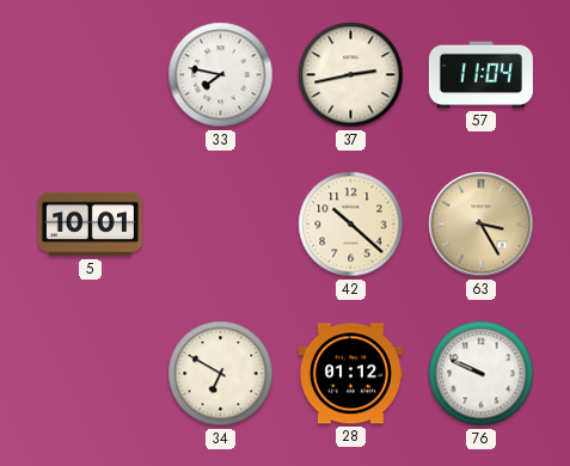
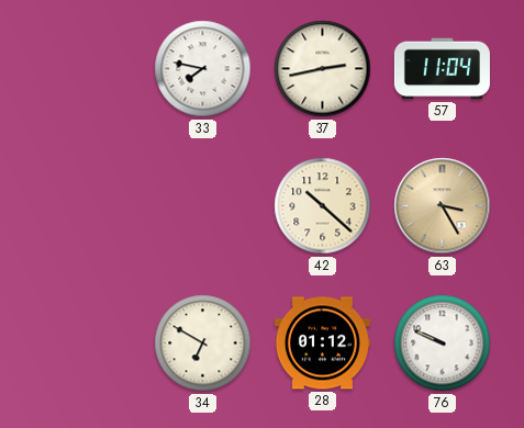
5: 10:01 -> none
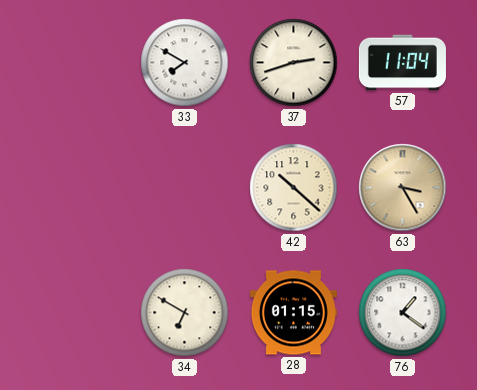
33: 7:47 -> 7:50
37: 2:43 -> 2:42
28: 01:12 -> 01:15
76: 9:49 -> 1:21
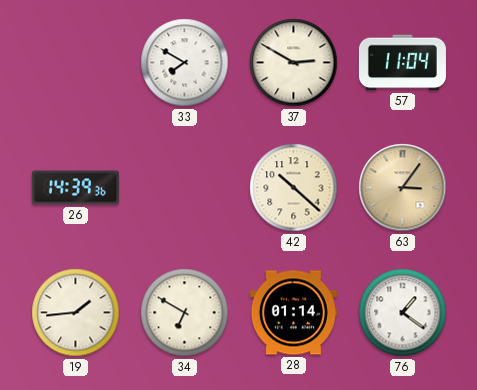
37: 2:42 -> 2:50
26: none -> 14:39
63: 3:25 -> 3:06
19: none -> 1:44
28: 01:15 -> 01:14
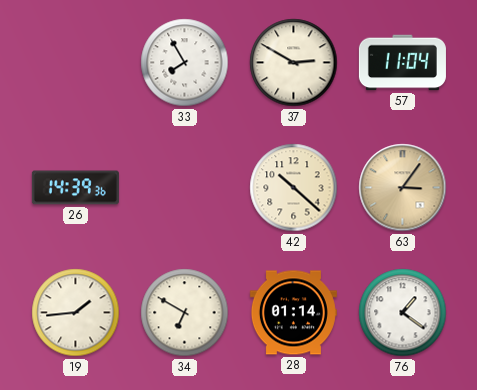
33: 7:50 -> 7:55
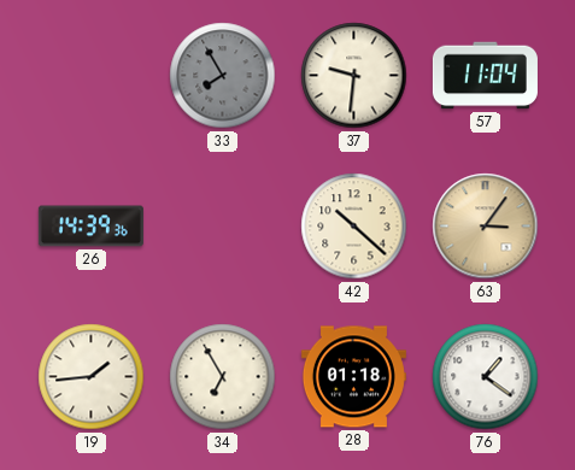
33 dial: white -> grey
37: 2:50 -> 9:31
34: 6:50 -> 6:55
28: 01:14 -> 01:18
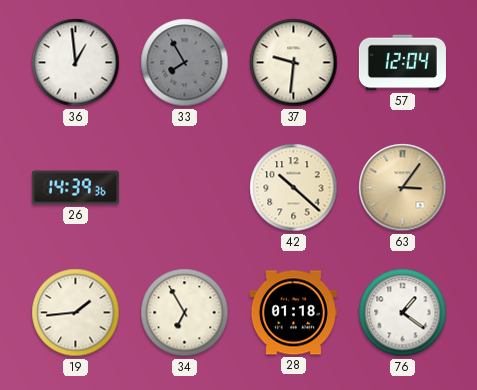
36: none -> 12:59
57: 11:04 -> 12:04
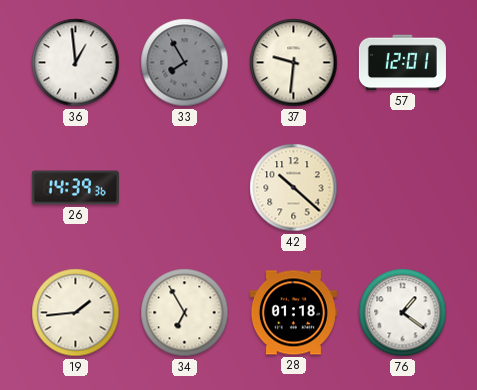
57: 12:04 -> 12:01
63: 3:06 -> none
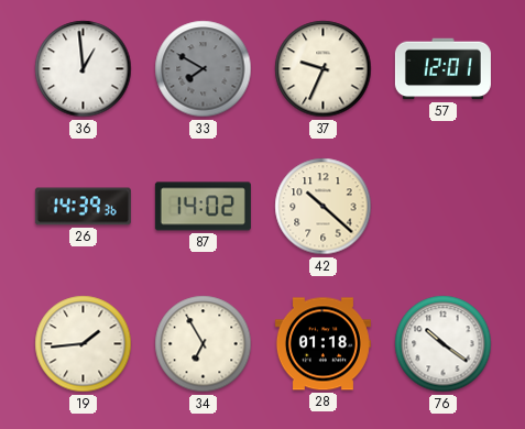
33: 7:55 -> 7:50
37: 9:31 -> 9:34
87: none -> 14:02
76: 1:21 -> 10:21
